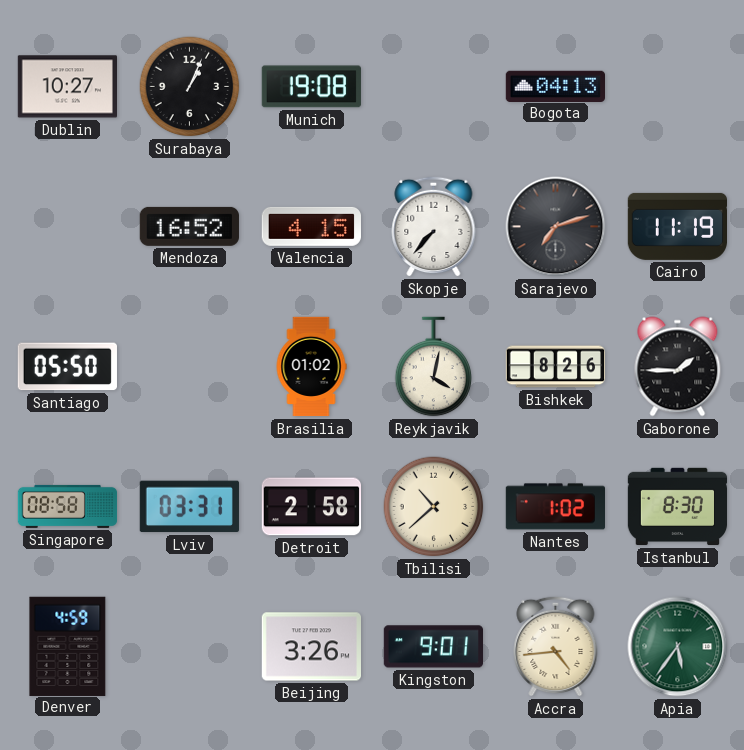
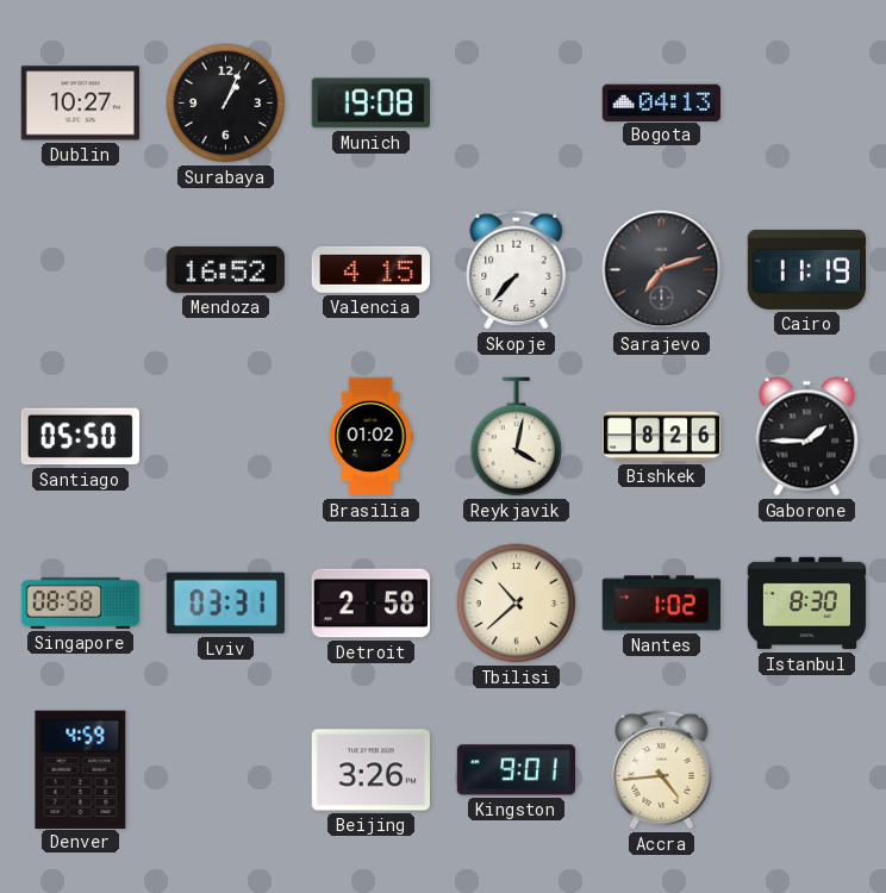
Apia: 5:36 -> none
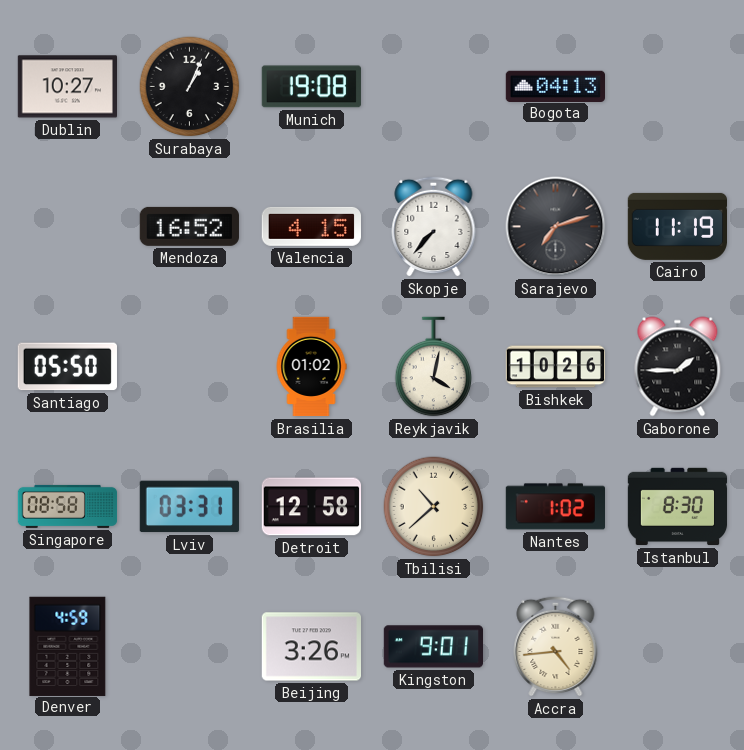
Bishkek: 8:26 -> 10:26
Detroit: 2:58 -> 12:58
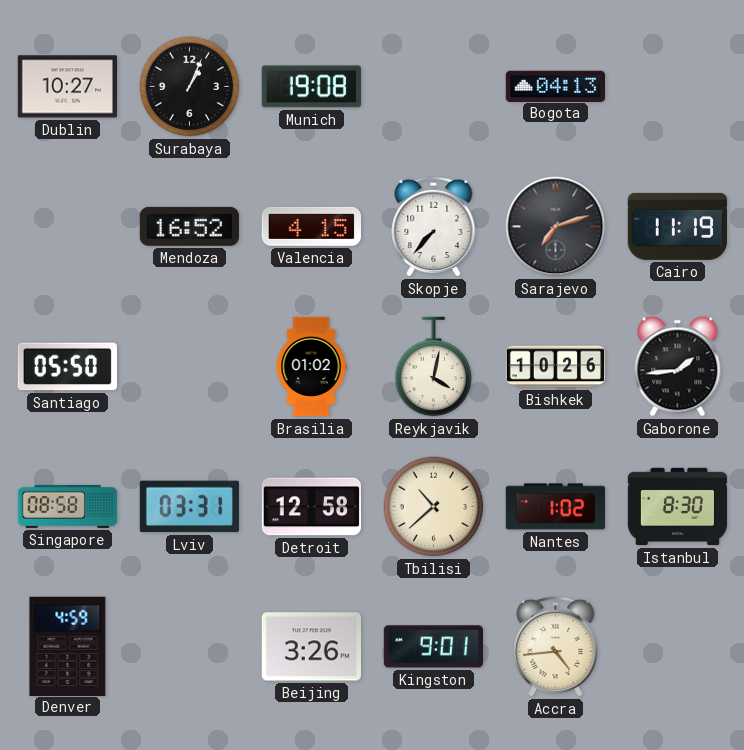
Gaborone: 1:45 -> 1:44
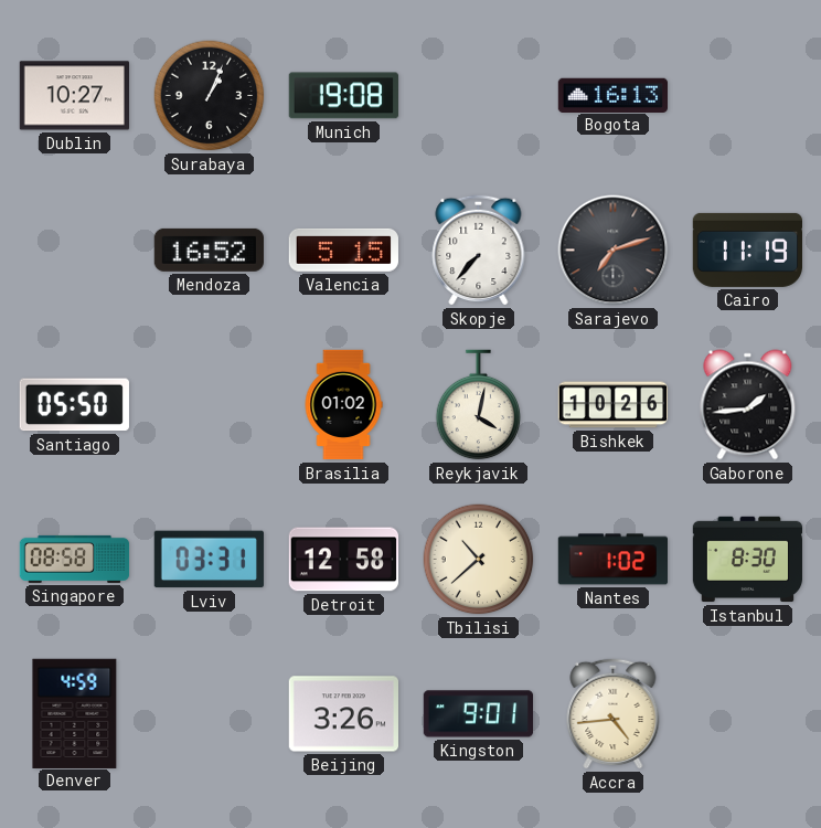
Bogota: 04:13 -> 16:13
Valencia: 4:15 -> 5:15
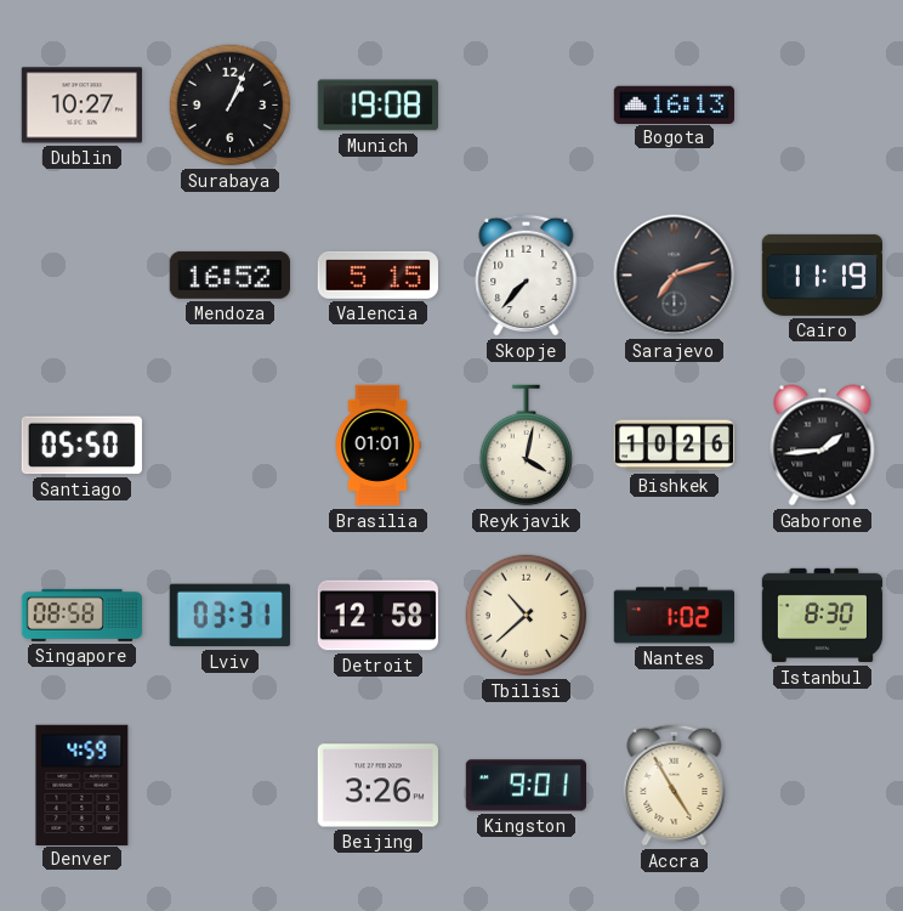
Brasilia: 01:02 -> 01:01
Accra: 4:44 -> 4:55
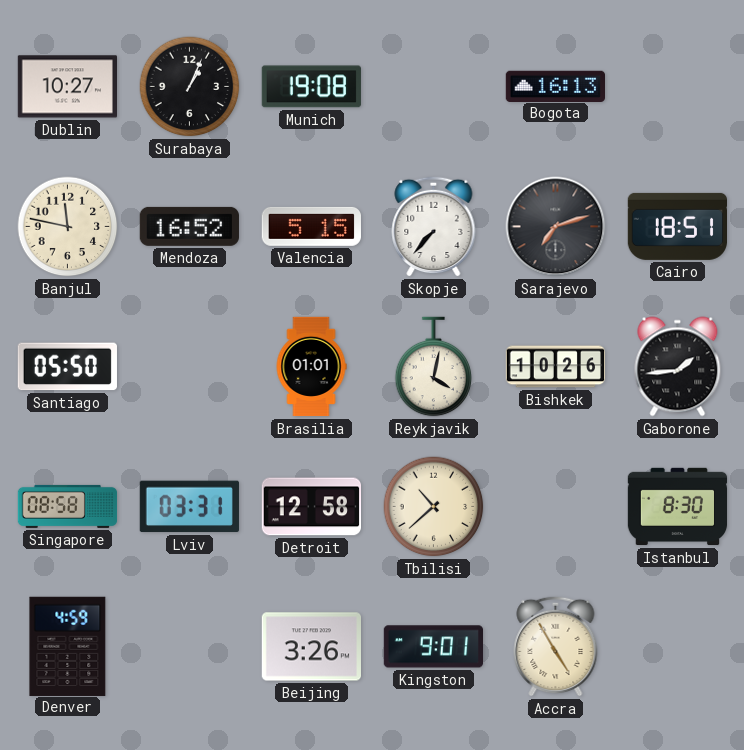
Banjul: none -> 11:47
Cairo: 11:19 -> 18:51
Nantes: 1:02 -> none
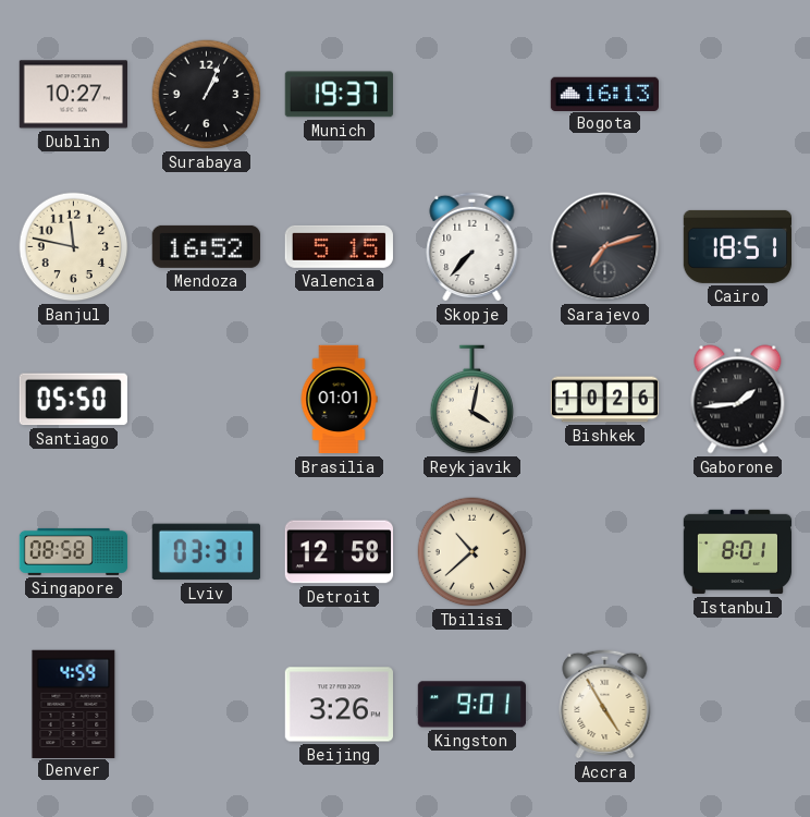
Munich: 19:08 -> 19:37
Istanbul: 8:30 -> 8:01
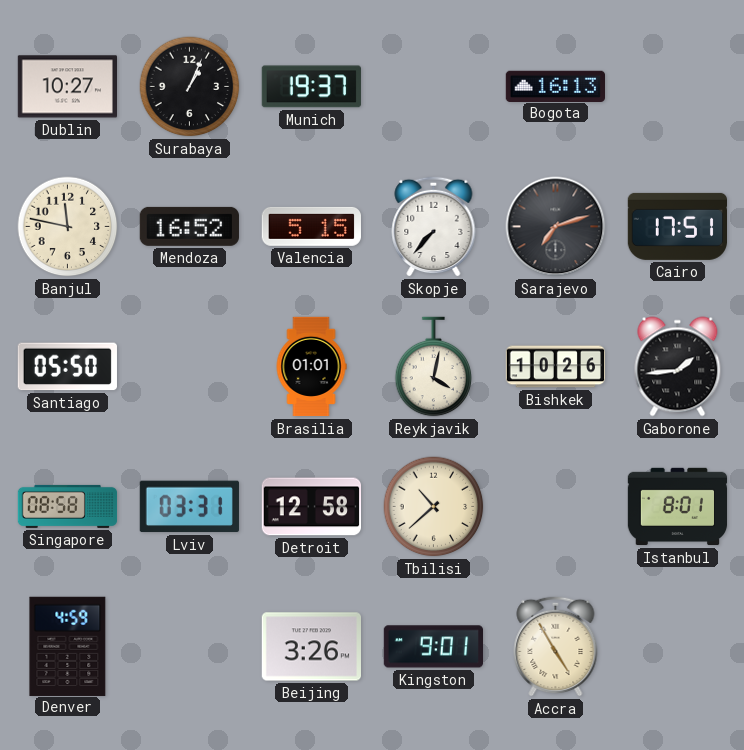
Cairo: 18:51 -> 17:51
